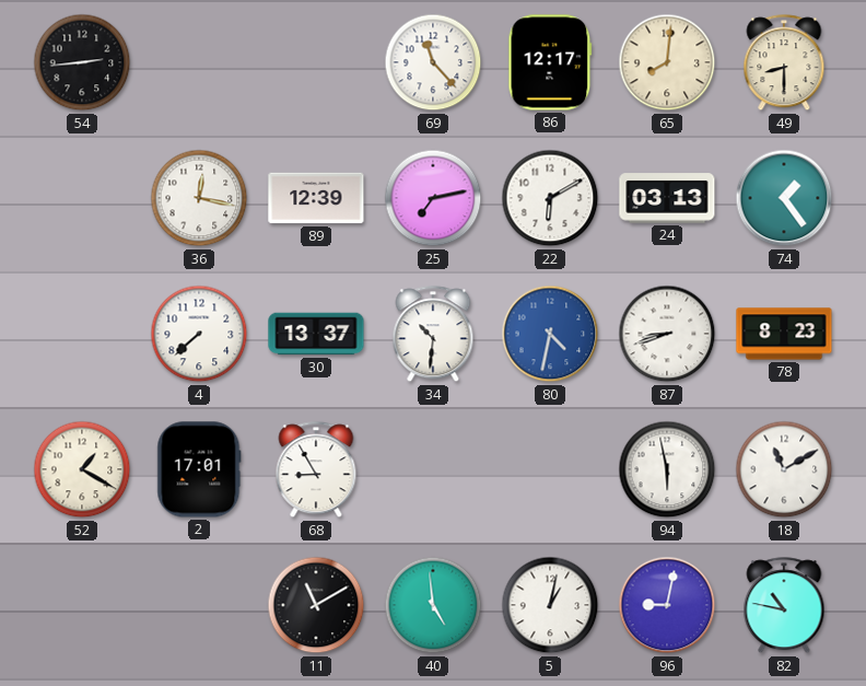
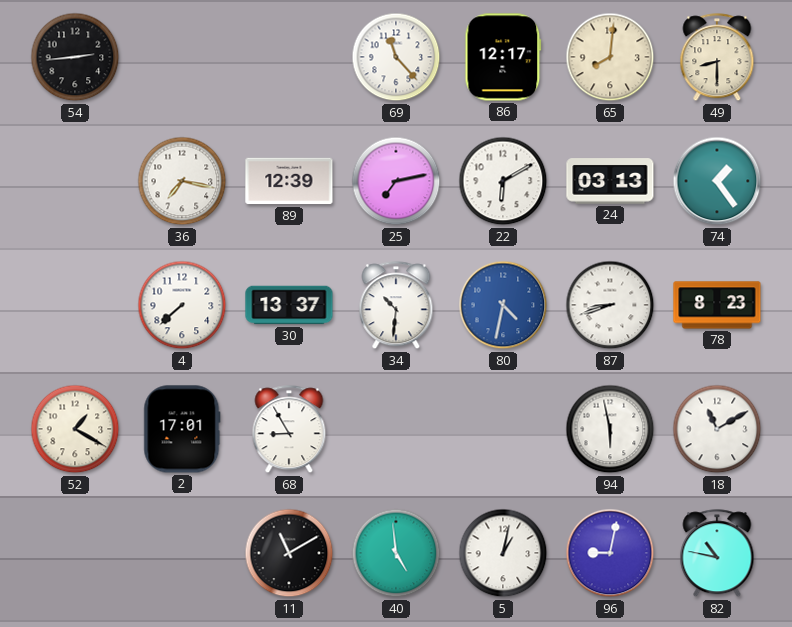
36: 12:17 -> 7:17
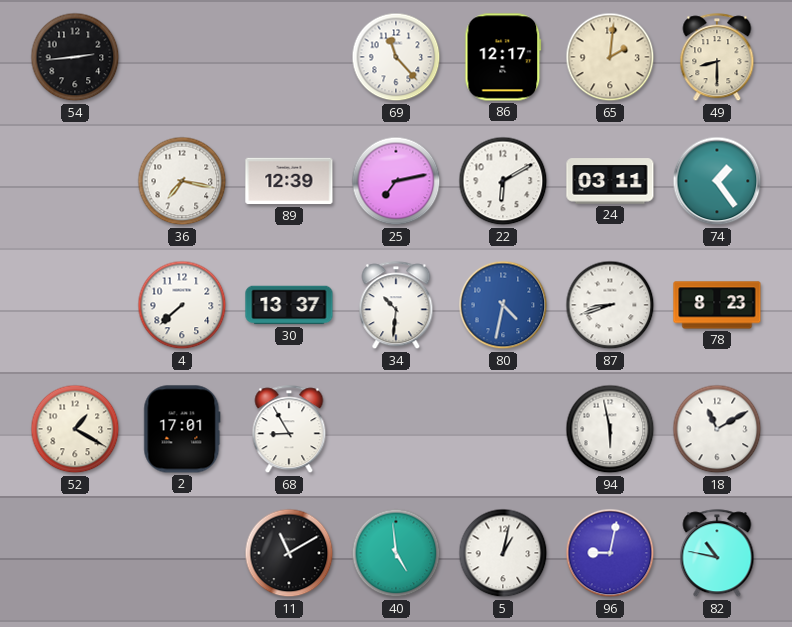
65: 8:01 -> 2:01
24: 03:13 -> 03:11
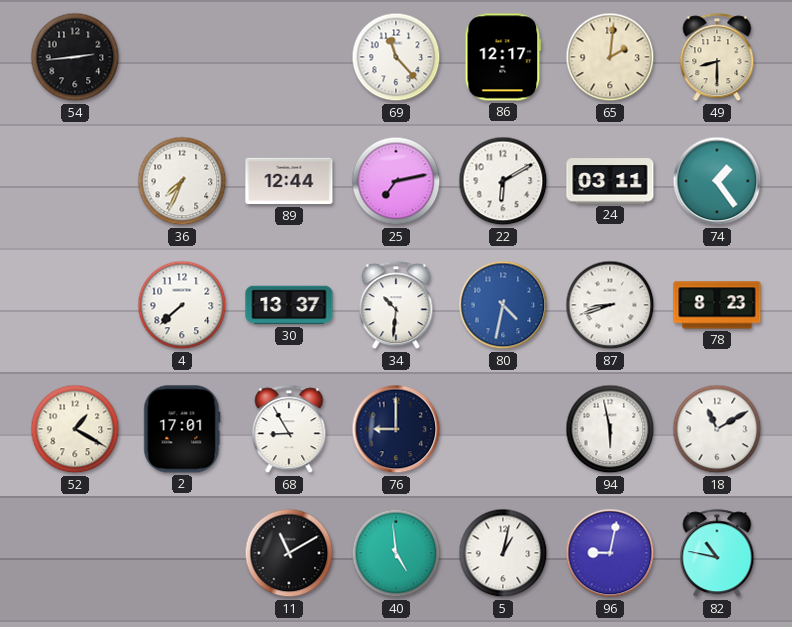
36: 7:17 -> 7:34
89: 12:39 -> 12:44
76: none -> 9:00
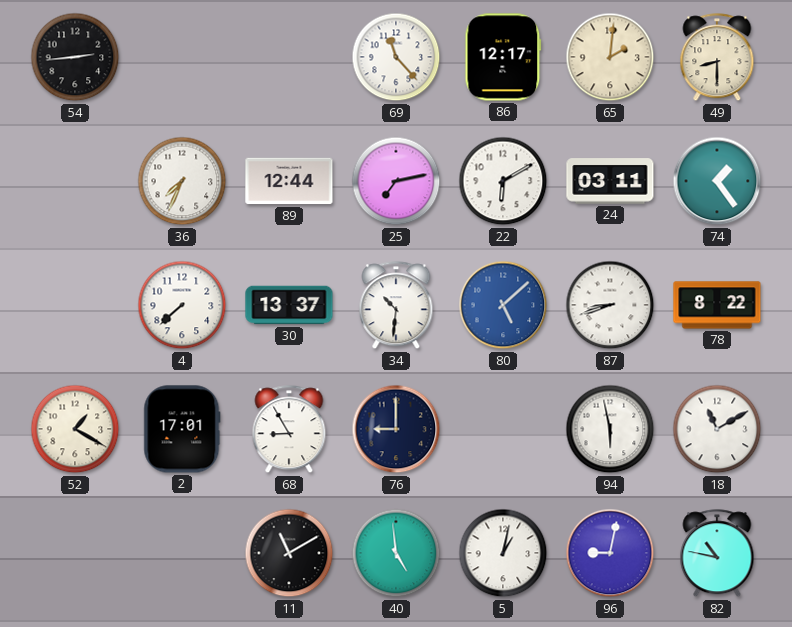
80: 4:32 -> 5:08
78: 8:23 -> 8:22
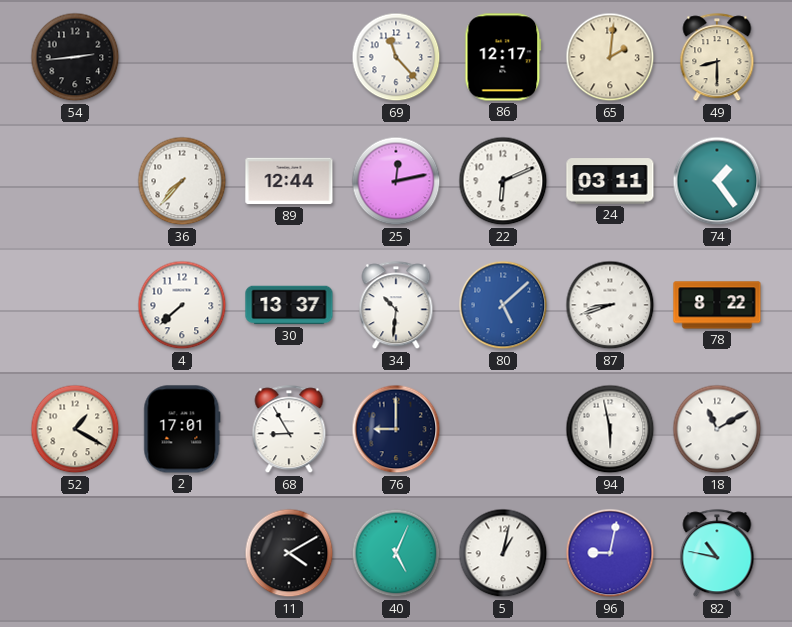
36: 7:34 -> 7:37
25: 7:13 -> 12:13
22: 6:10 -> 6:11
11: 11:10 -> 4:10
40: 4:59 -> 5:04
